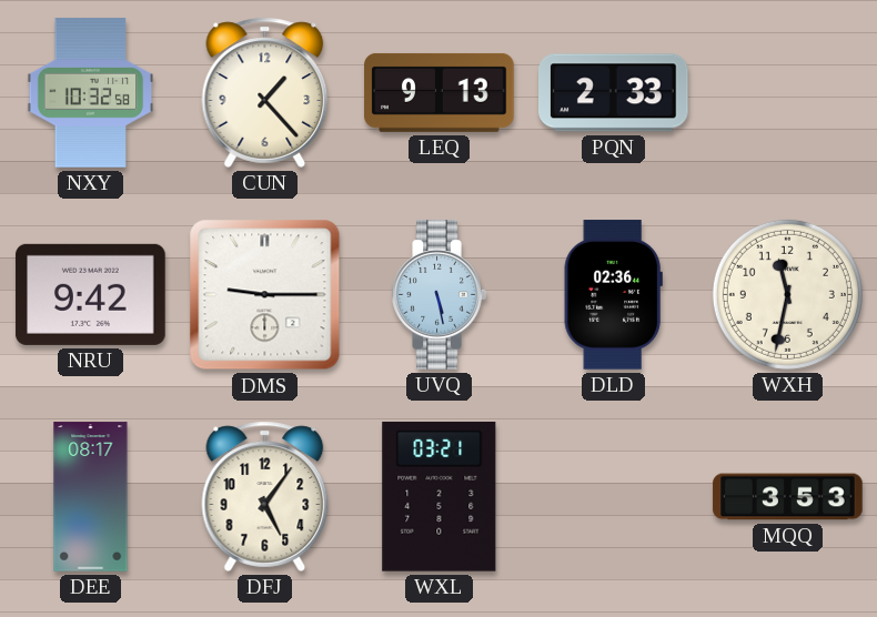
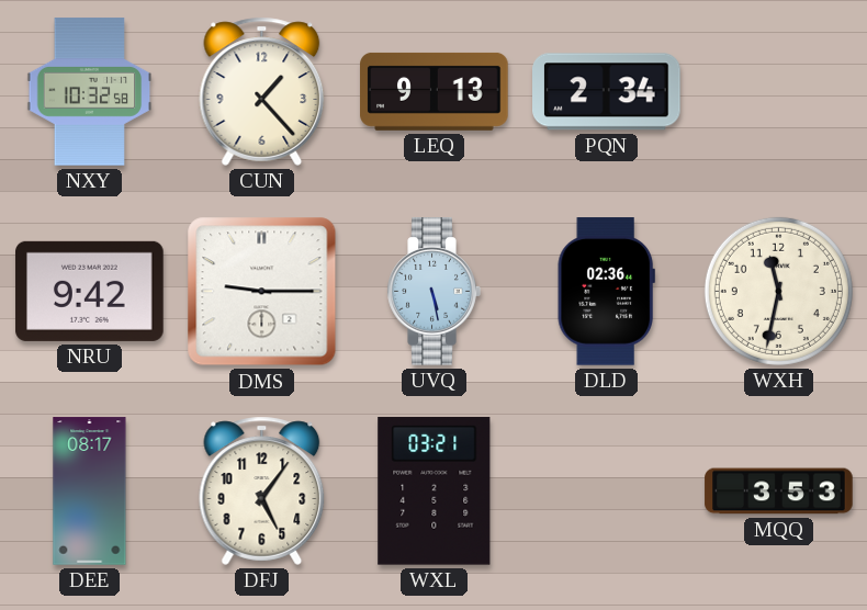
PQN: 2:33 -> 2:34
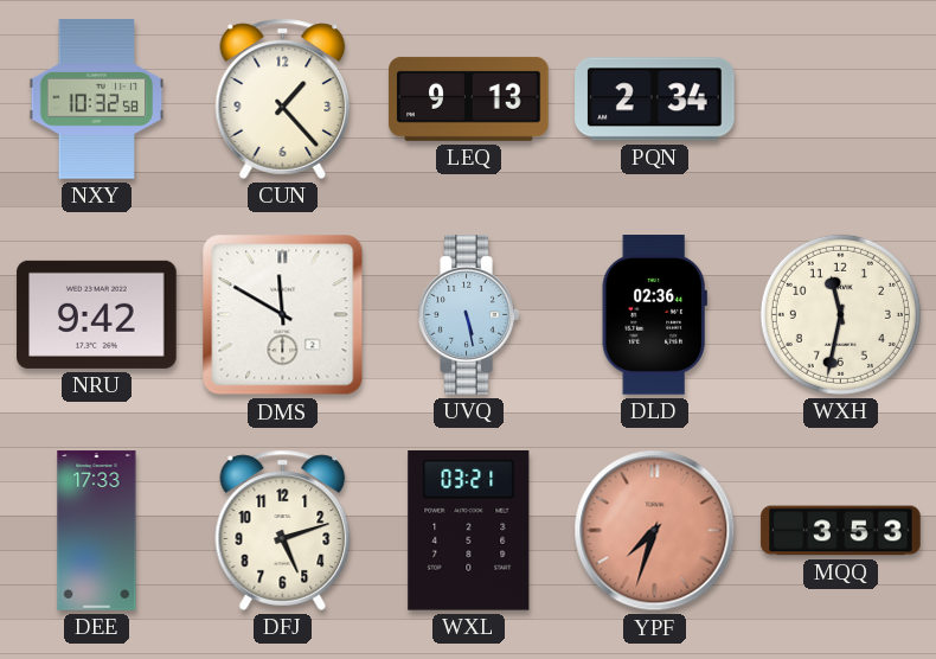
DMS: 9:15 -> 11:50
DEE: 08:17 -> 17:33
DFJ: 5:06 -> 5:12
YPF: none -> 7:33
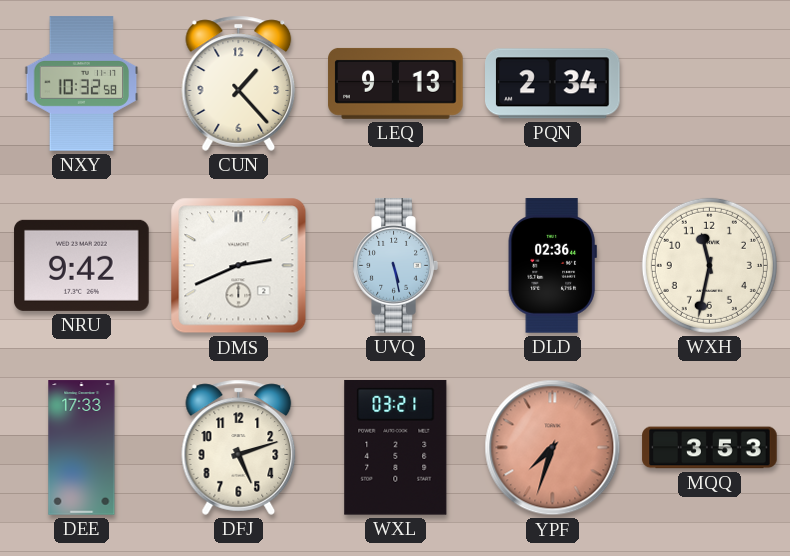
DMS: 11:50 -> 2:41
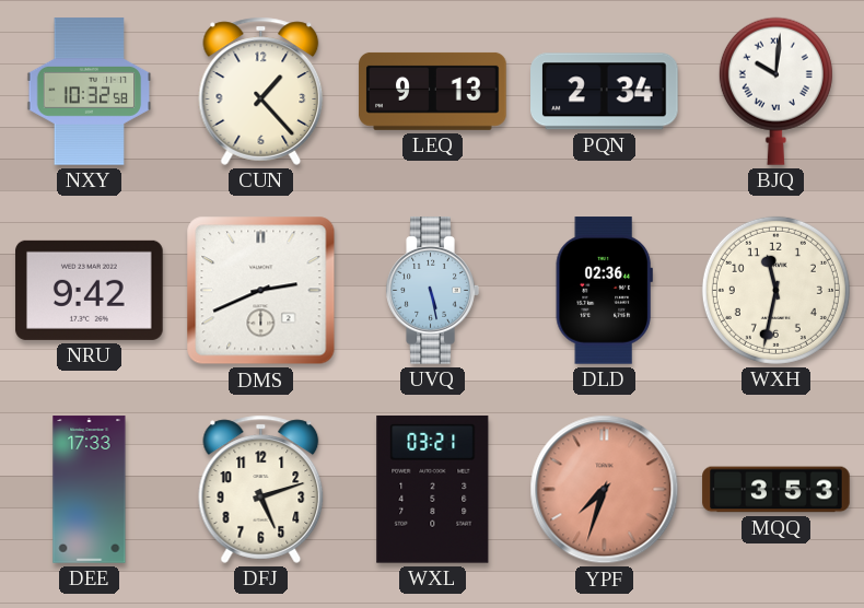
BJQ: none -> 10:01
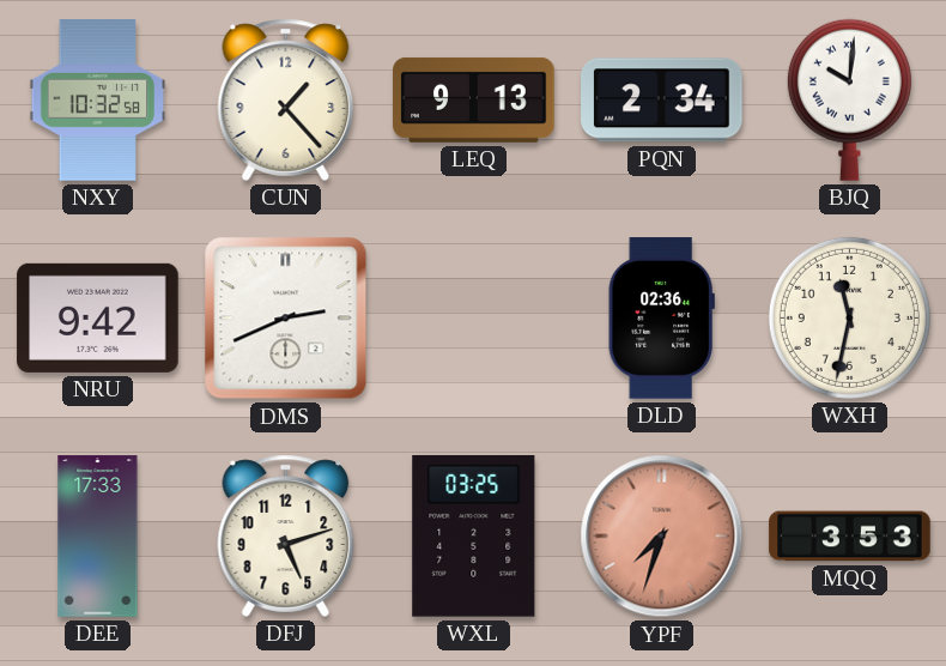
UVQ: 5:28 -> none
WXL: 03:21 -> 03:25
